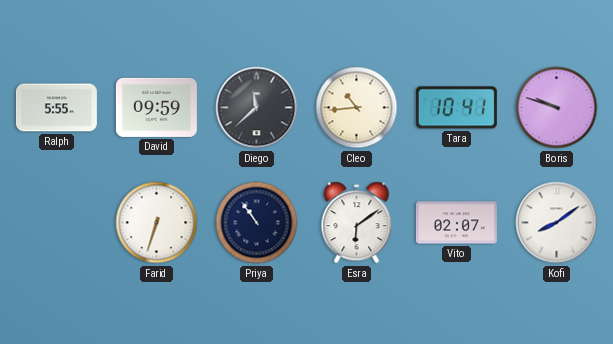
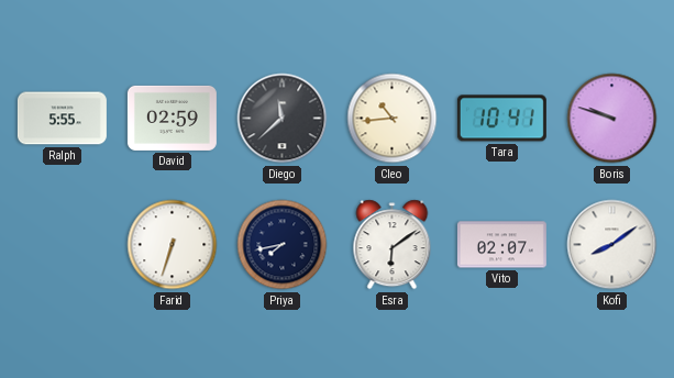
David: 09:59 -> 02:59
Priya: 10:54 -> 7:43
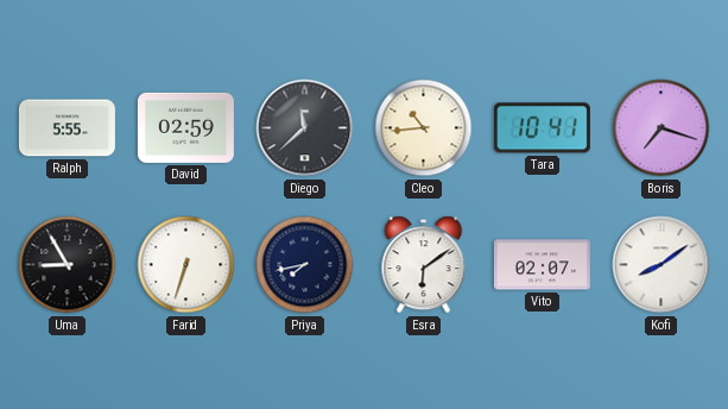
Boris: 9:48 -> 7:18
Uma: none -> 8:55
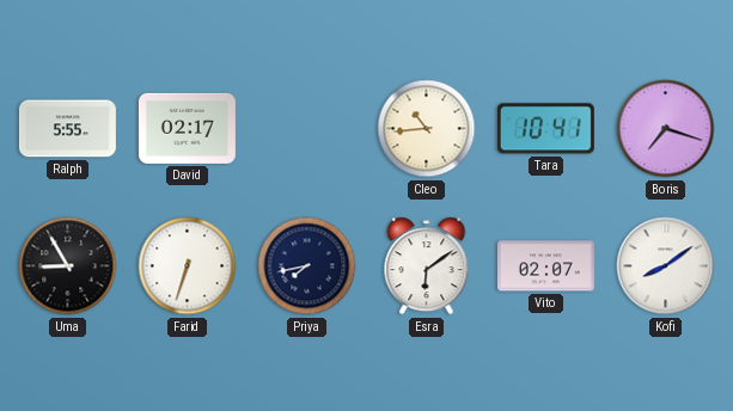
David: 02:59 -> 02:17
Diego: 11:38 -> none
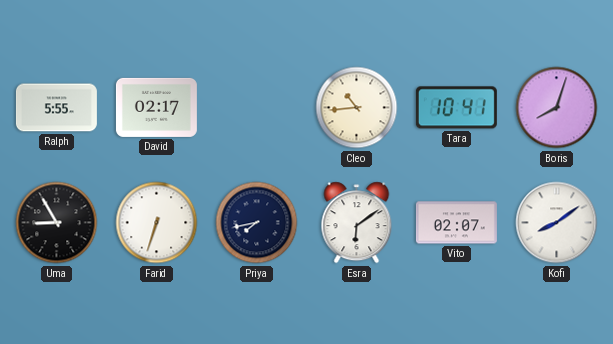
Boris: 7:18 -> 8:03
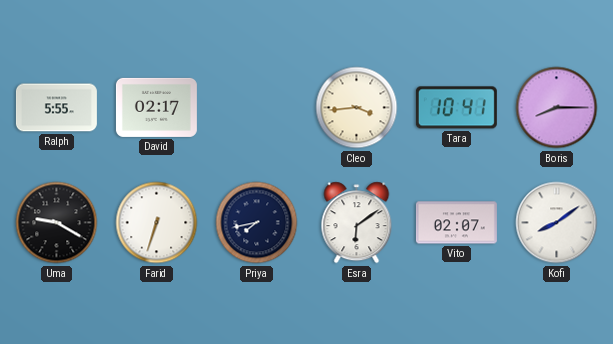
Cleo: 10:44 -> 3:44
Boris: 8:03 -> 8:15
Uma: 8:55 -> 9:20
